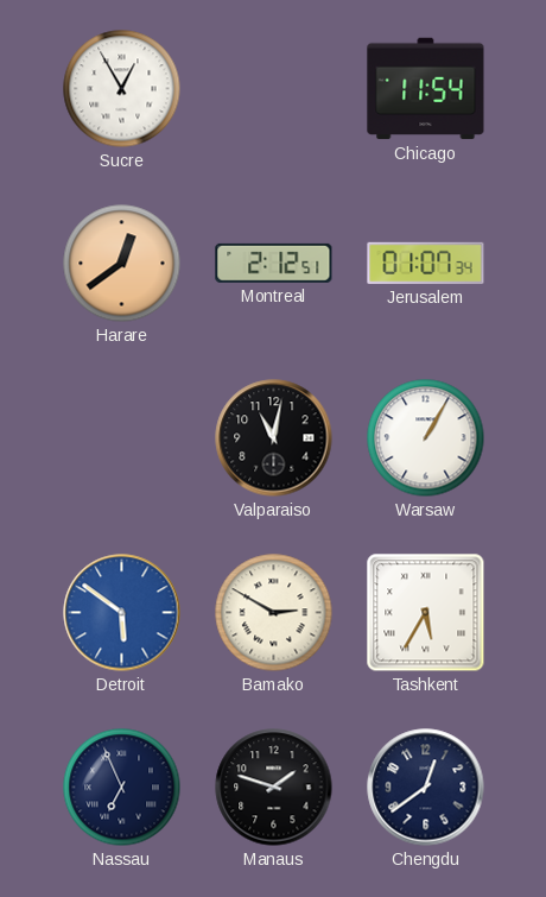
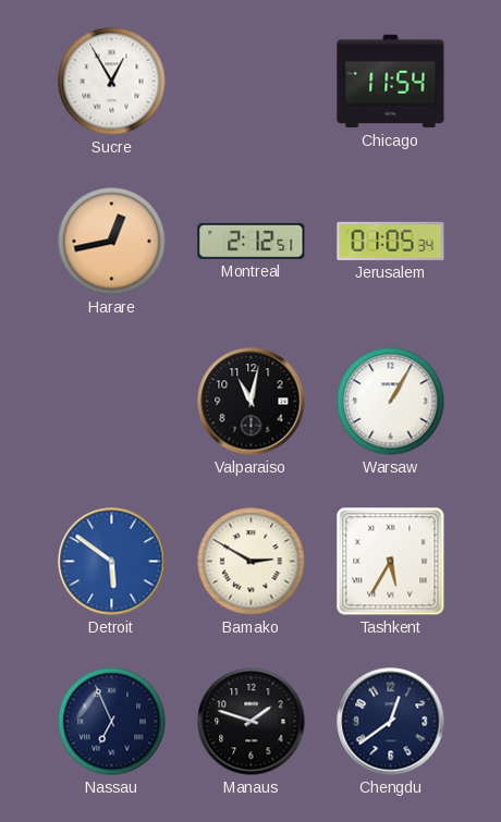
Harare: 12:39 -> 12:43
Jerusalem: 01:07 -> 01:05
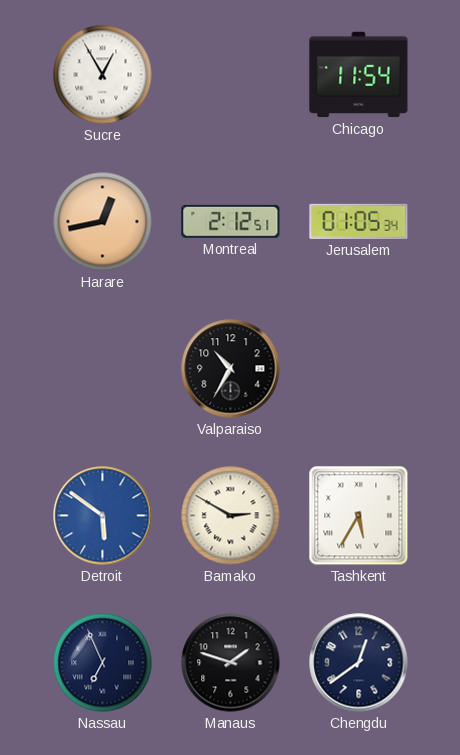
Valparaiso: 11:02 -> 10:35
Warsaw: 1:05 -> none
